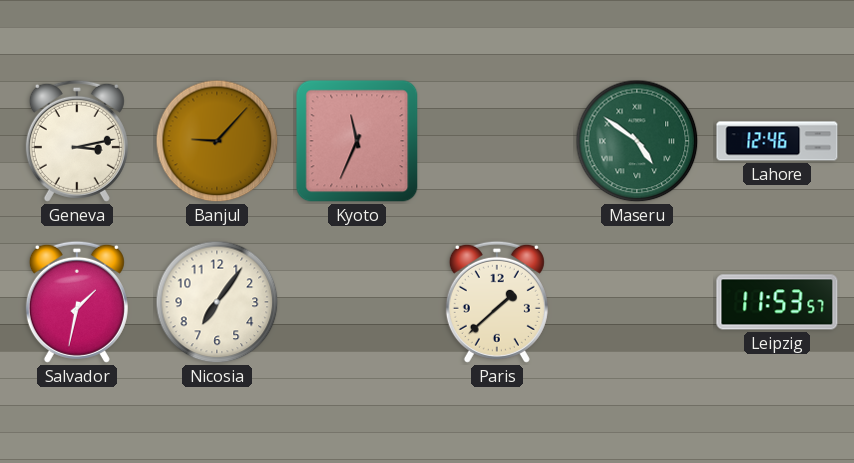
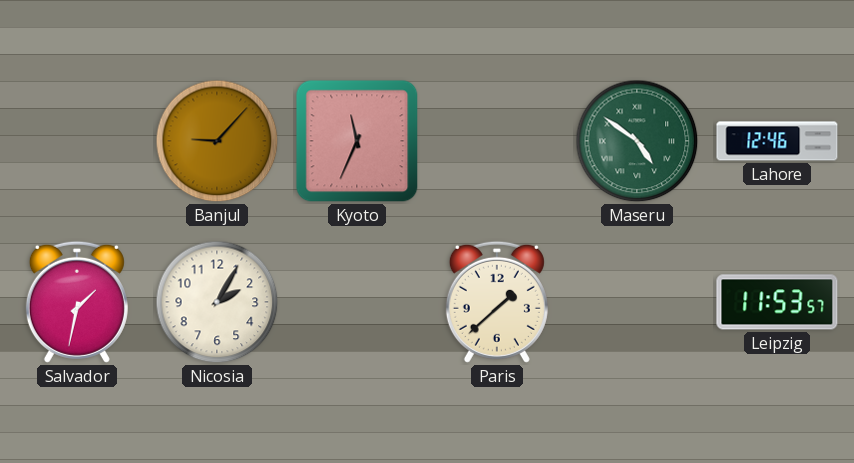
Geneva: 3:13 -> none
Nicosia: 7:06 -> 2:05
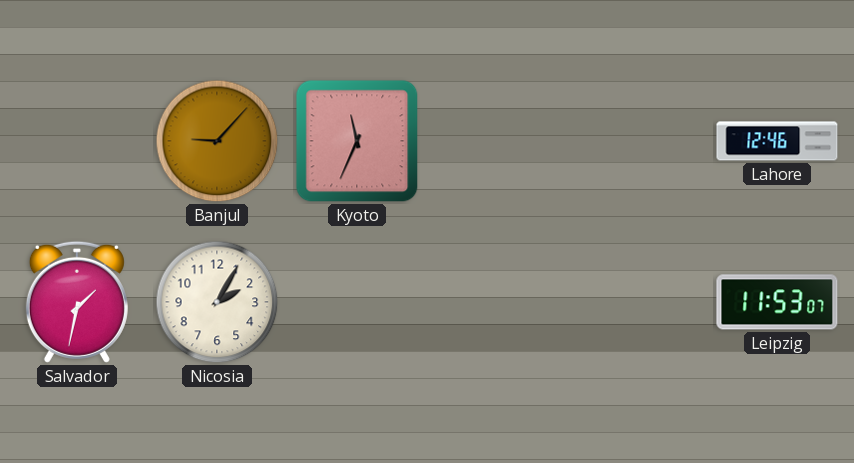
Maseru: 4:51 -> none
Paris: 1:38 -> none
Leipzig: 11:53:57 -> 11:53:07
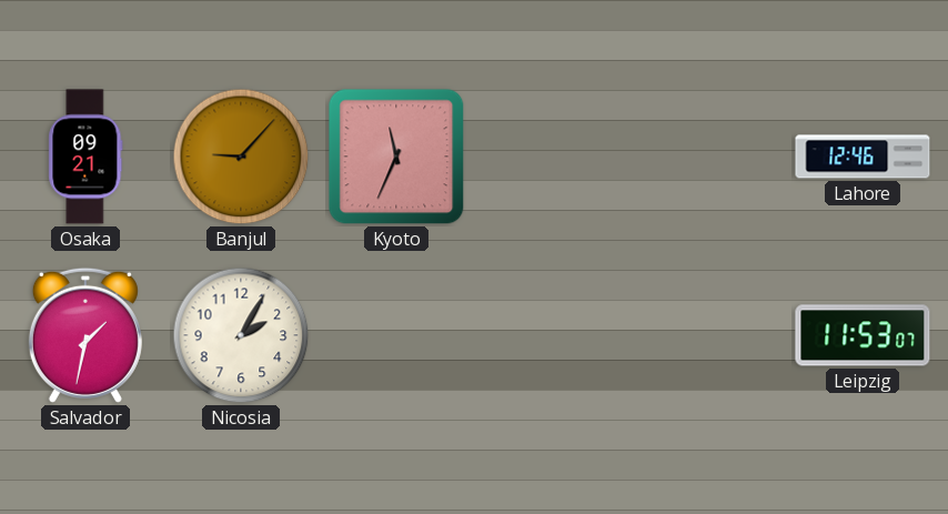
Osaka: none -> 09:21
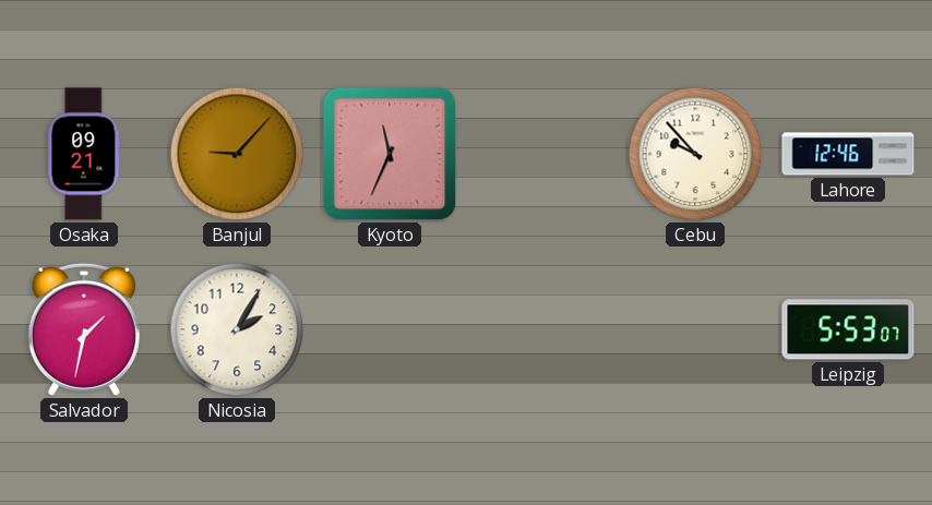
Cebu: none -> 9:53
Leipzig: 11:53 -> 5:53
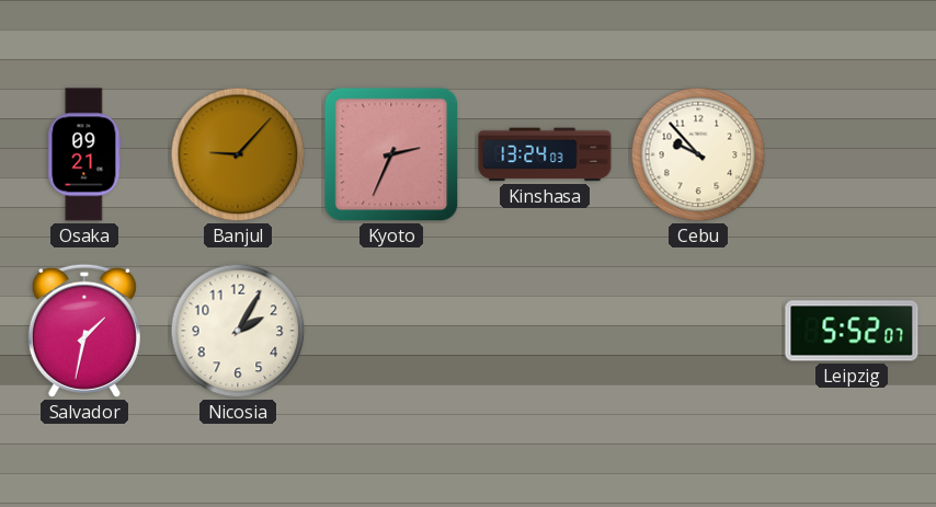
Kyoto: 11:34 -> 2:34
Kinshasa: none -> 13:24
Lahore: 12:46 -> none
Leipzig: 5:53 -> 5:52
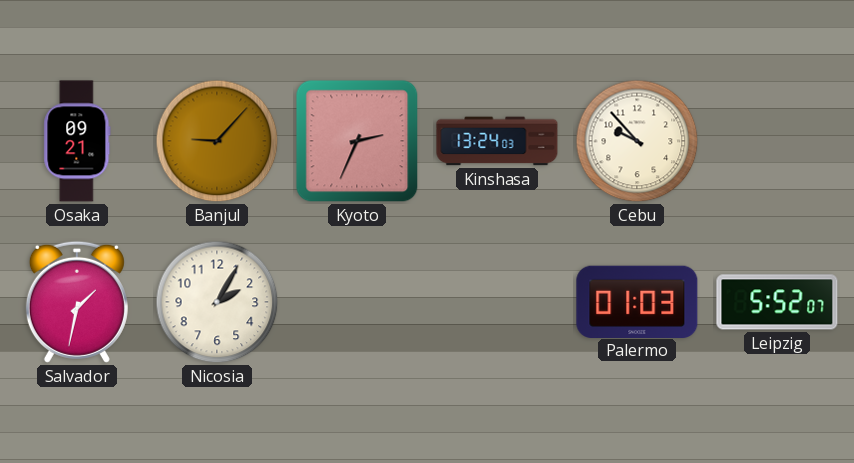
Palermo: none -> 01:03
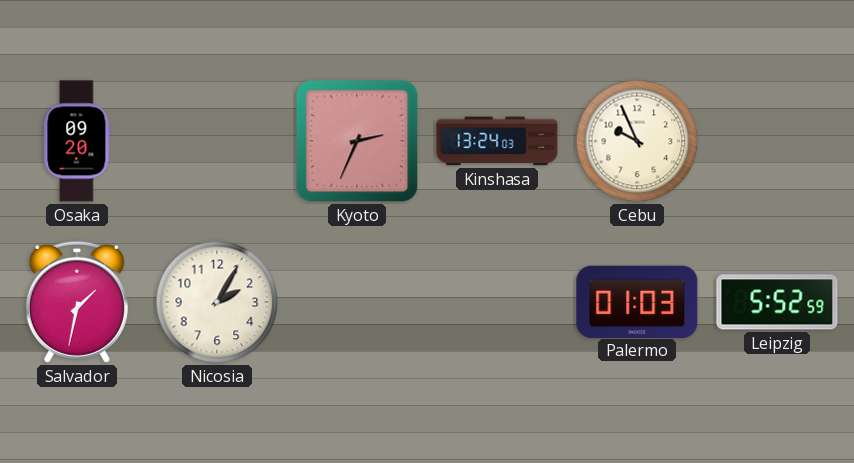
Osaka: 09:21 -> 09:20
Banjul: 9:07 -> none
Cebu: 9:53 -> 9:56
Leipzig: 5:52:07 -> 5:52:59
